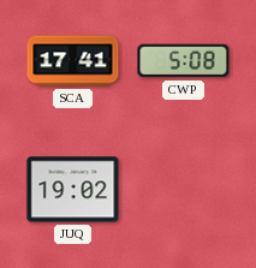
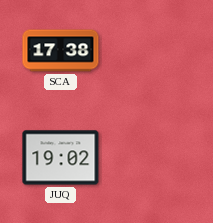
SCA: 17:41 -> 17:38
CWP: 5:08 -> none
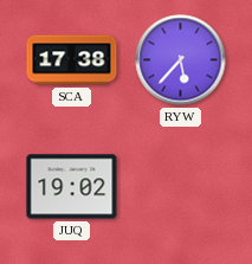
RYW: none -> 5:37
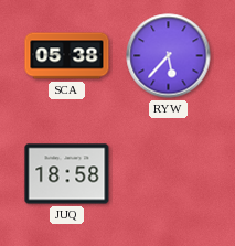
SCA: 17:38 -> 05:38
JUQ: 19:02 -> 18:58
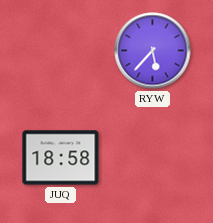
SCA: 05:38 -> none
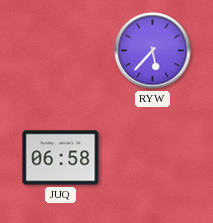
JUQ: 18:58 -> 06:58
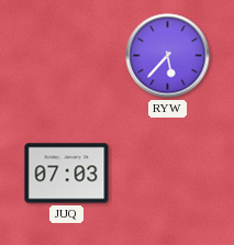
JUQ: 06:58 -> 07:03
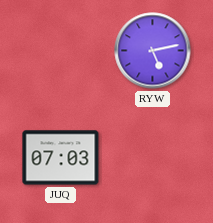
RYW: 5:37 -> 5:13
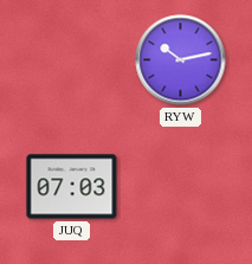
RYW: 5:13 -> 10:13
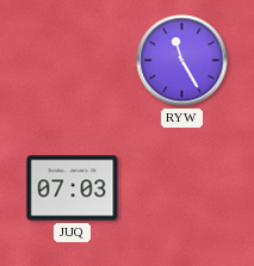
RYW: 10:13 -> 11:25
